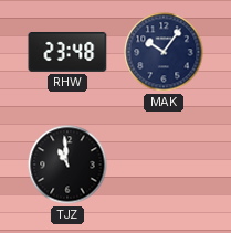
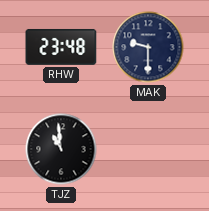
MAK: 10:06 -> 9:30
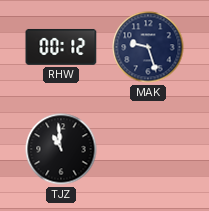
RHW: 23:48 -> 00:12
MAK: 9:30 -> 9:27
